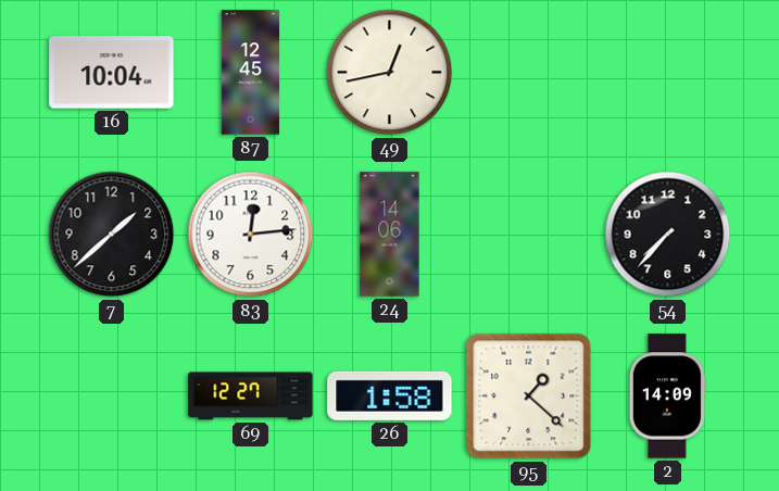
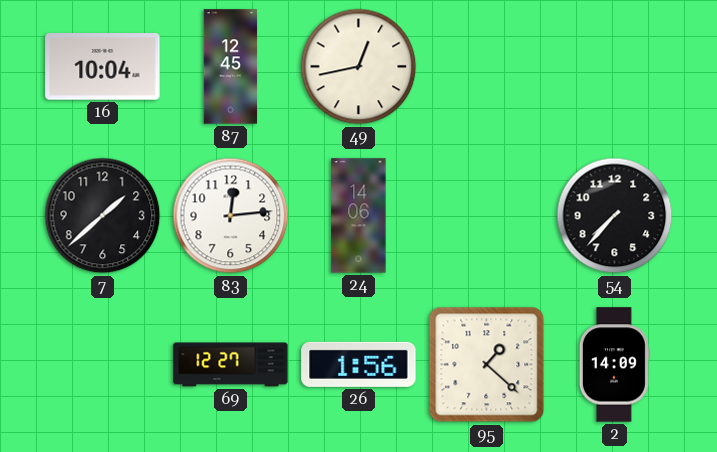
26: 1:58 -> 1:56
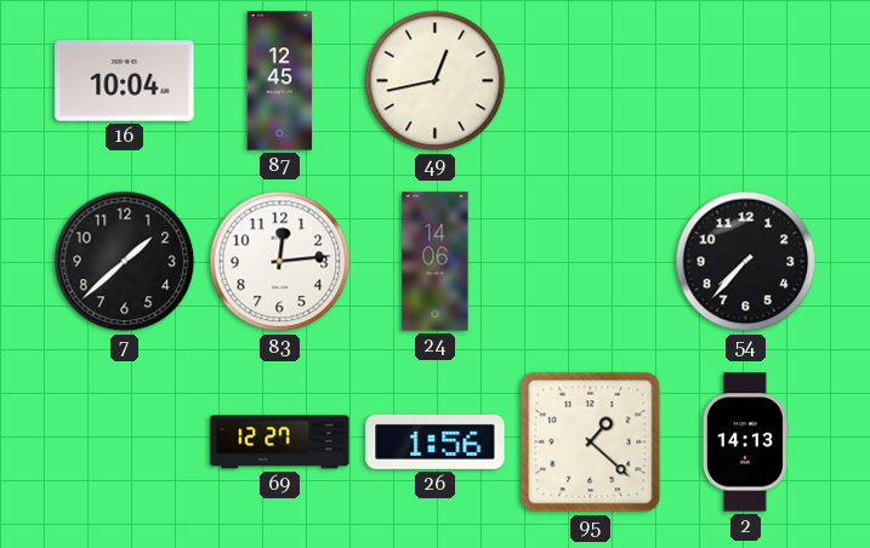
2: 14:09 -> 14:13
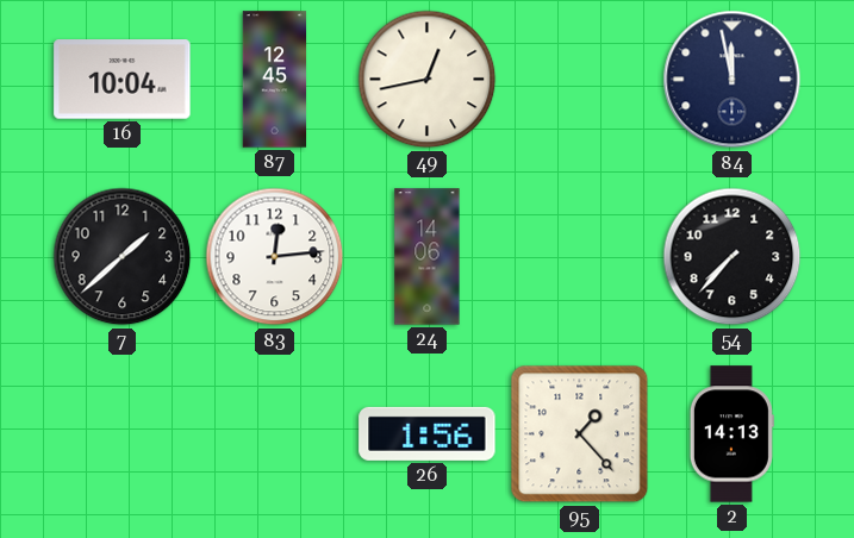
84: none -> 11:58
69: 12:27 -> none
95: 1:22 -> 1:23
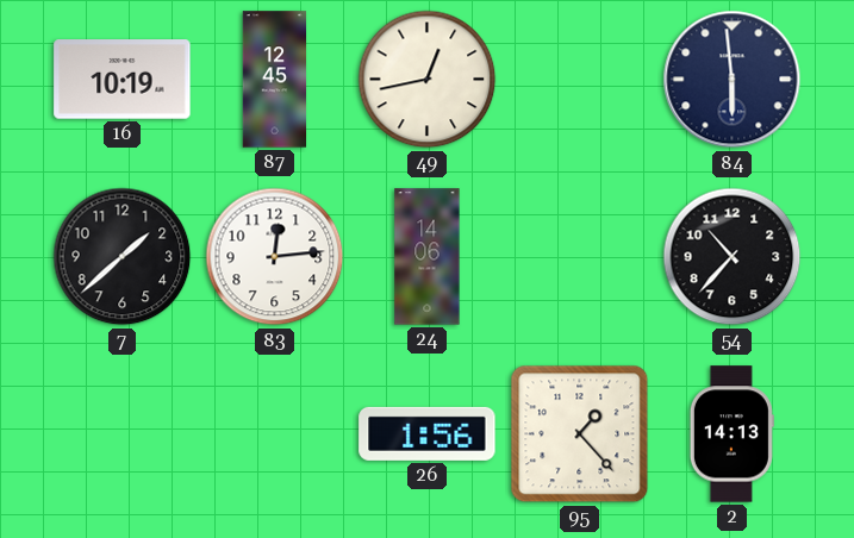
16: 10:04 -> 10:19
84: 11:58 -> 5:59
54: 7:37 -> 10:37
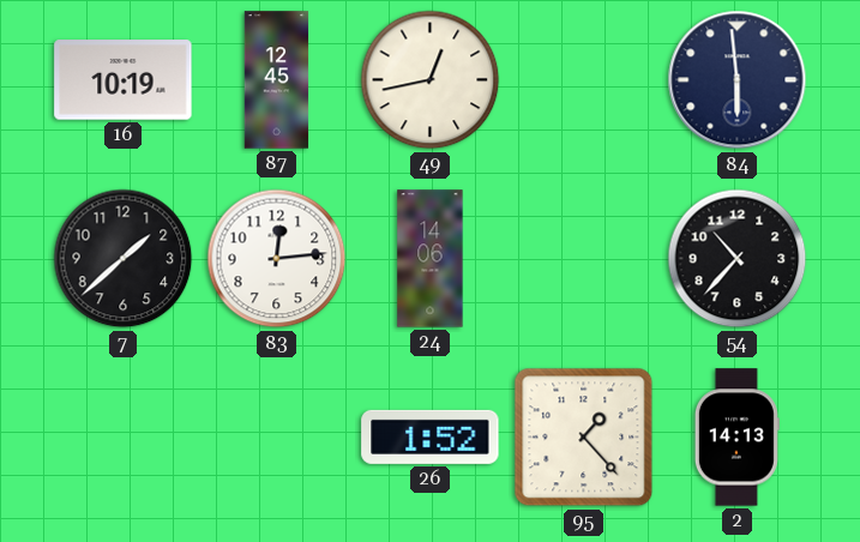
26: 1:56 -> 1:52
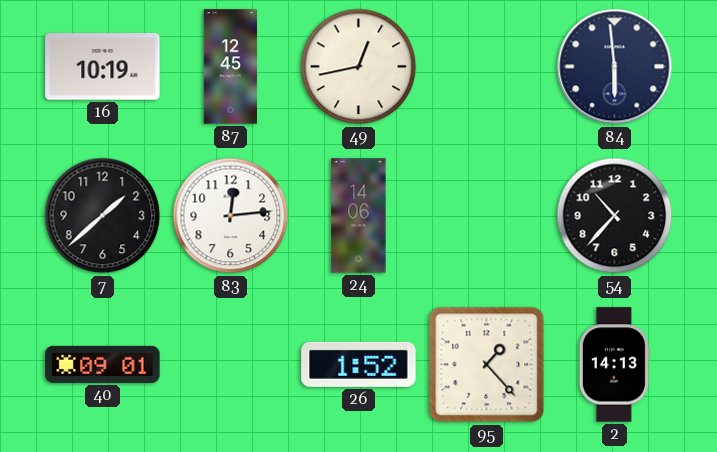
40: none -> 09:01
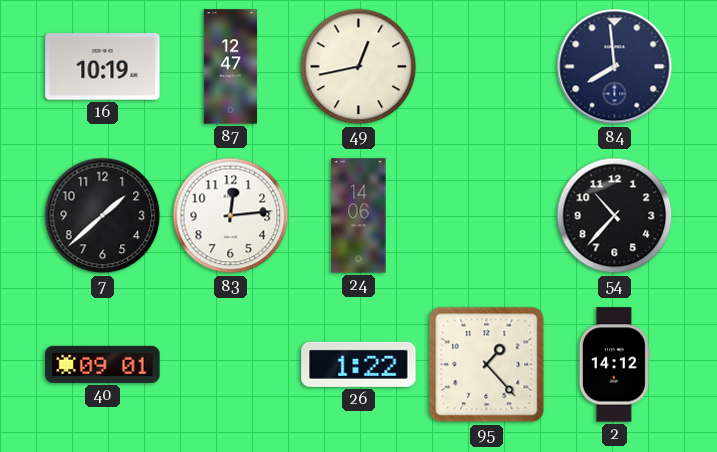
87: 12:45 -> 12:47
84: 5:59 -> 7:59
26: 1:52 -> 1:22
2: 14:13 -> 14:12
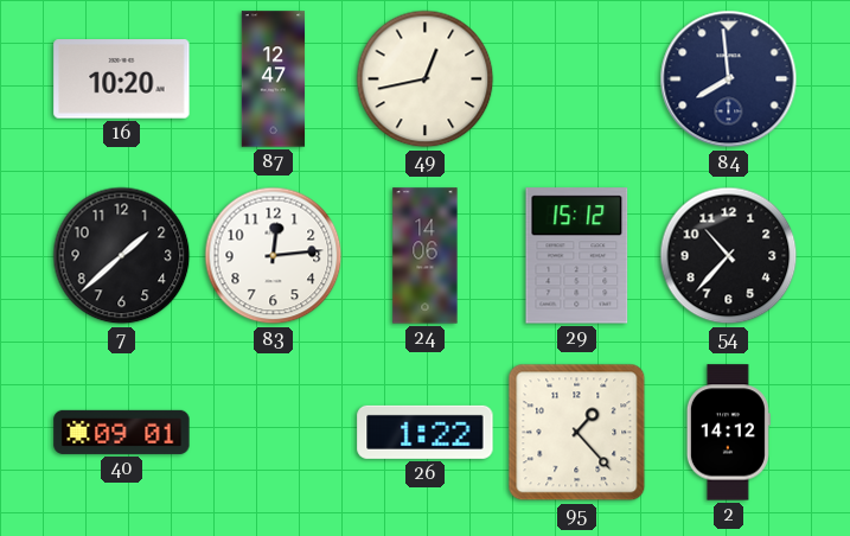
16: 10:19 -> 10:20
29: none -> 15:12
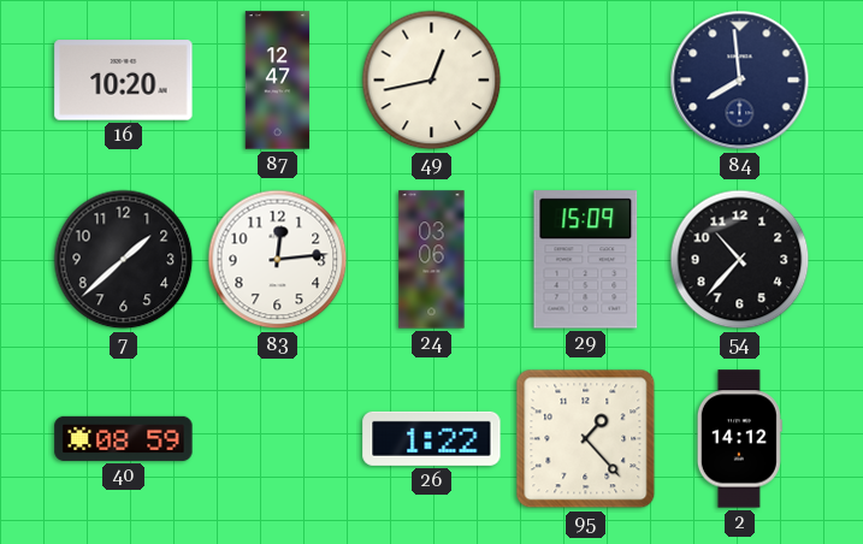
24: 14:06 -> 03:06
29: 15:12 -> 15:09
40: 09:01 -> 08:59
